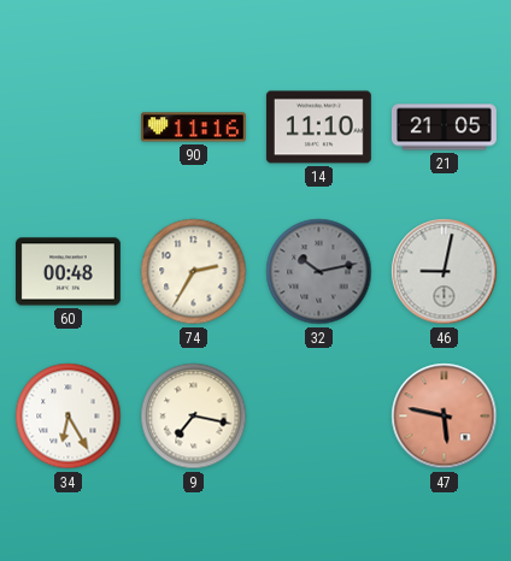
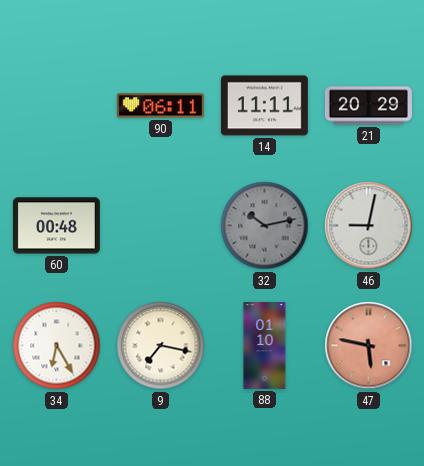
90: 11:16 -> 06:11
14: 11:10 -> 11:11
21: 21:05 -> 20:29
74: 2:35 -> none
88: none -> 01:10
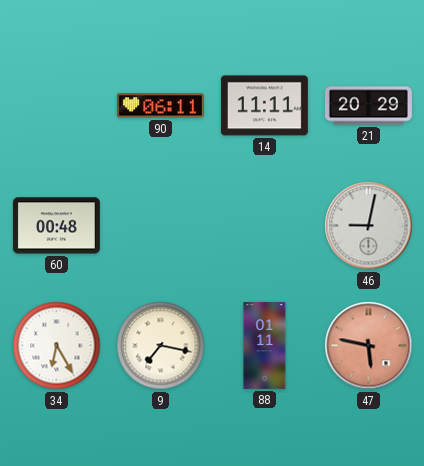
32: 10:13 -> none
88: 01:10 -> 01:11
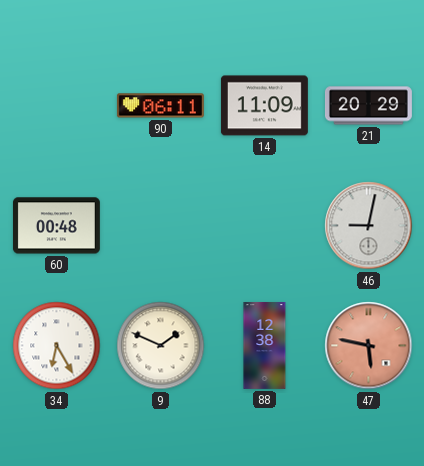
14: 11:11 -> 11:09
9: 7:17 -> 1:49
88: 01:11 -> 12:38
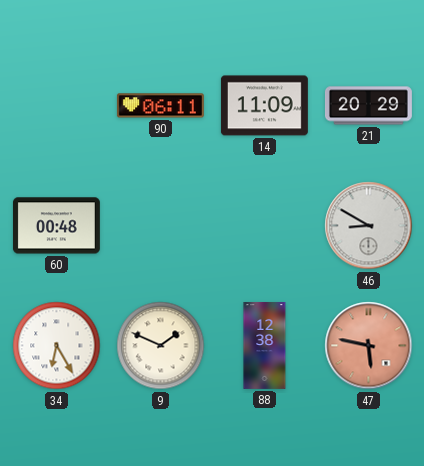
46: 9:02 -> 8:50
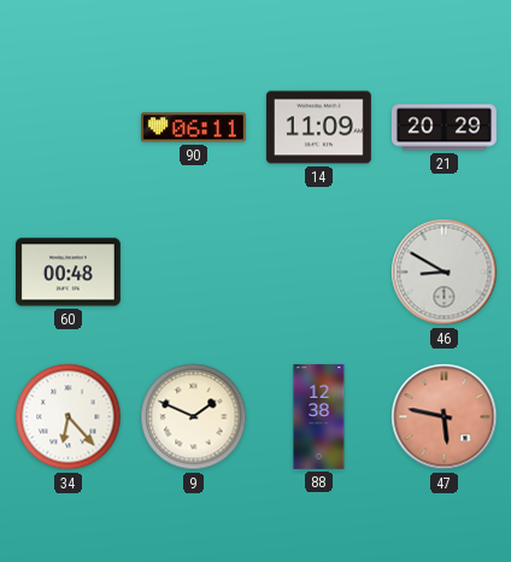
34: 6:25 -> 6:23
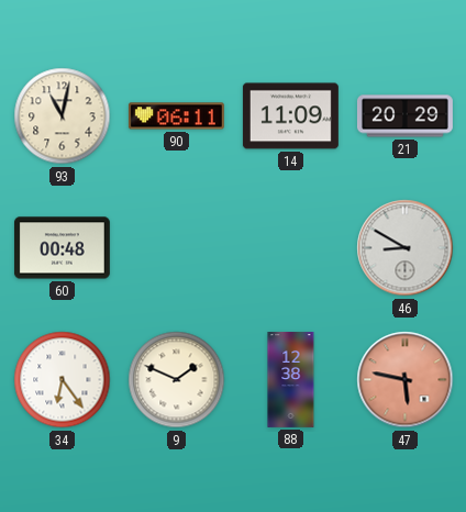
93: none -> 11:02
34: 6:23 -> 6:24
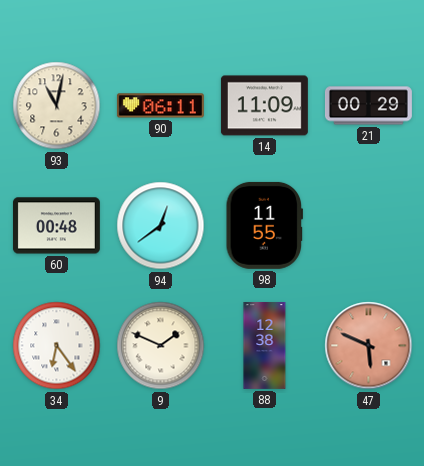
21: 20:29 -> 00:29
94: none -> 12:39
98: none -> 11:55
46: 8:50 -> none
47: 5:47 -> 5:49
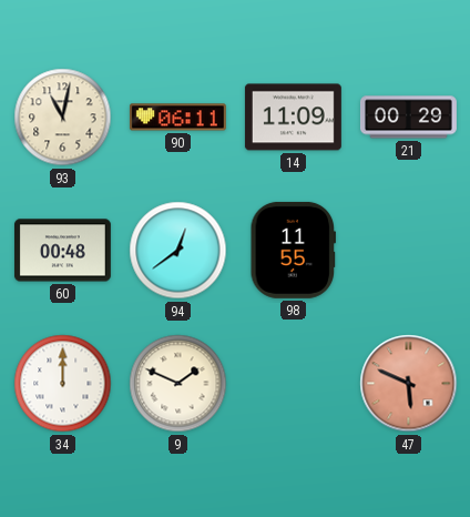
34: 6:24 -> 12:00
88: 12:38 -> none
